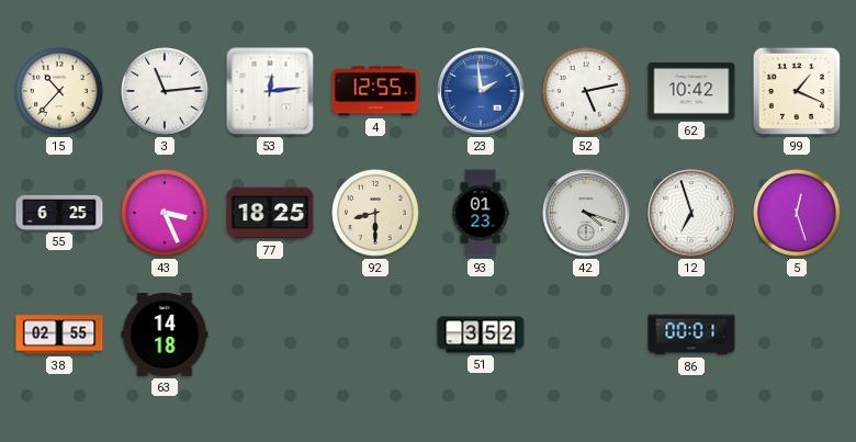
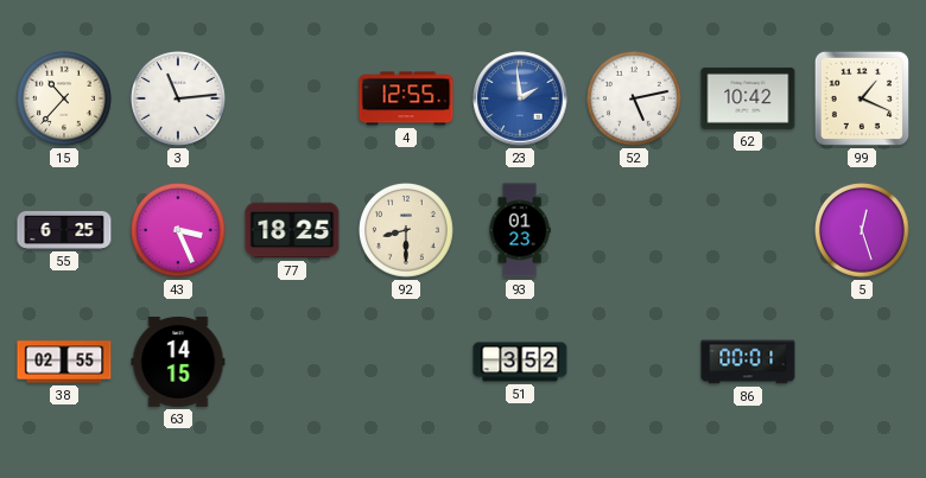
53: 12:14 -> none
42: 4:18 -> none
12: 6:57 -> none
63: 14:18 -> 14:15
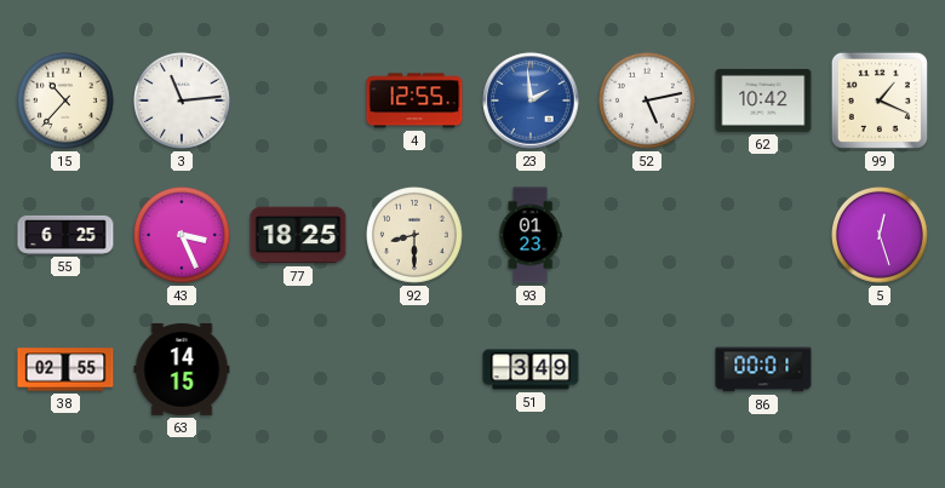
51: 3:52 -> 3:49
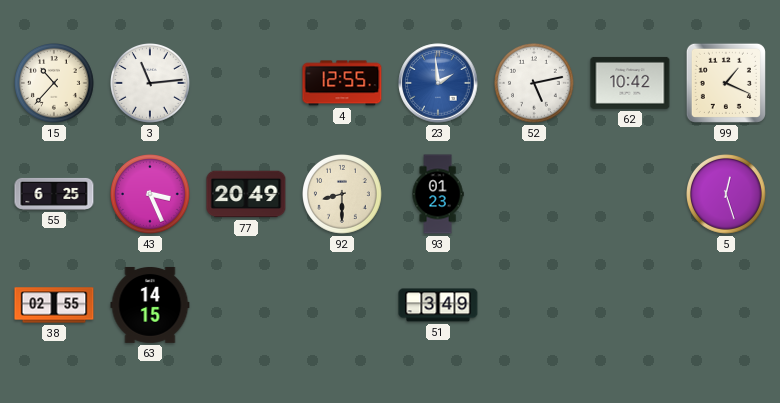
77: 18:25 -> 20:49
86: 00:01 -> none
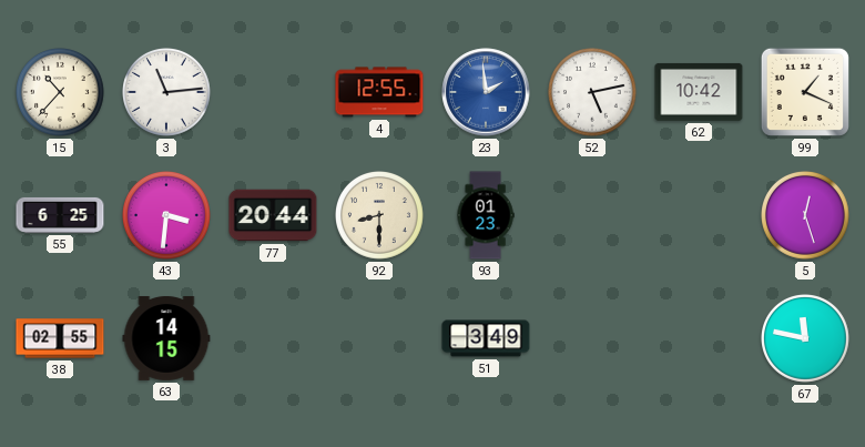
43: 3:26 -> 3:31
77: 20:49 -> 20:44
67: none -> 11:47
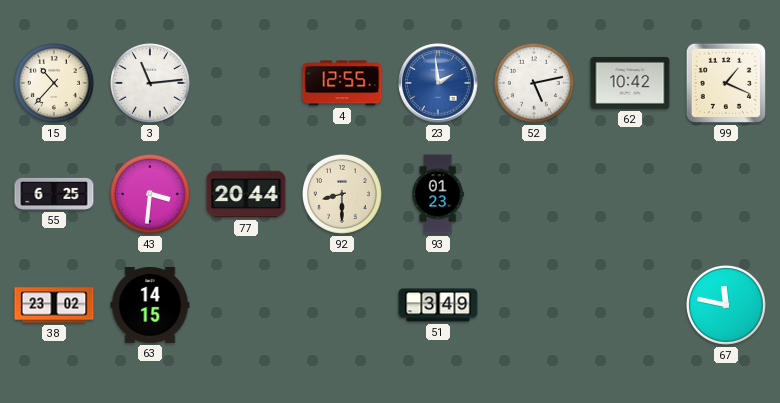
5: 12:27 -> none
38: 02:55 -> 23:02
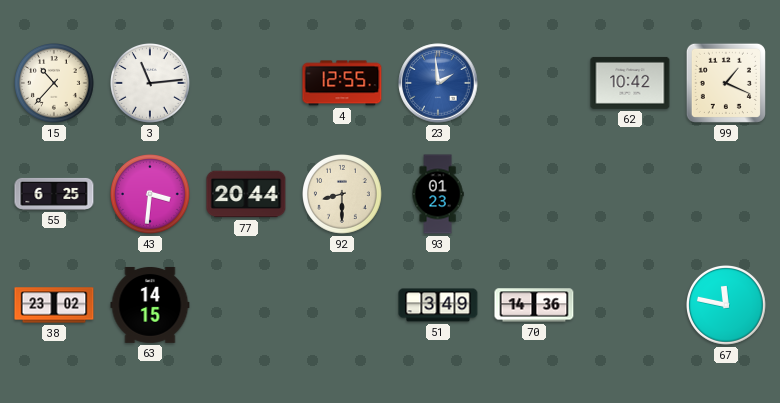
52: 5:13 -> none
70: none -> 14:36
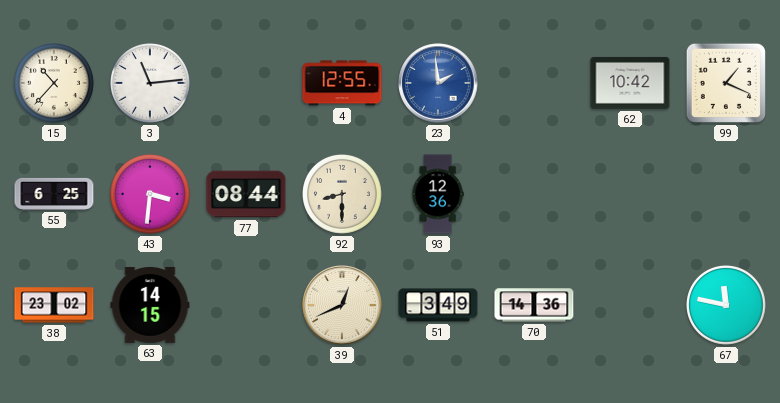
77: 20:44 -> 08:44
93: 01:23 -> 12:36
39: none -> 12:41
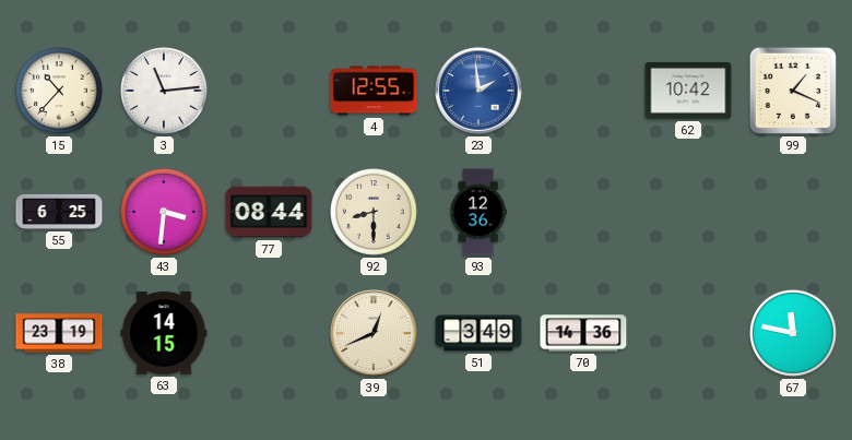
38: 23:02 -> 23:19
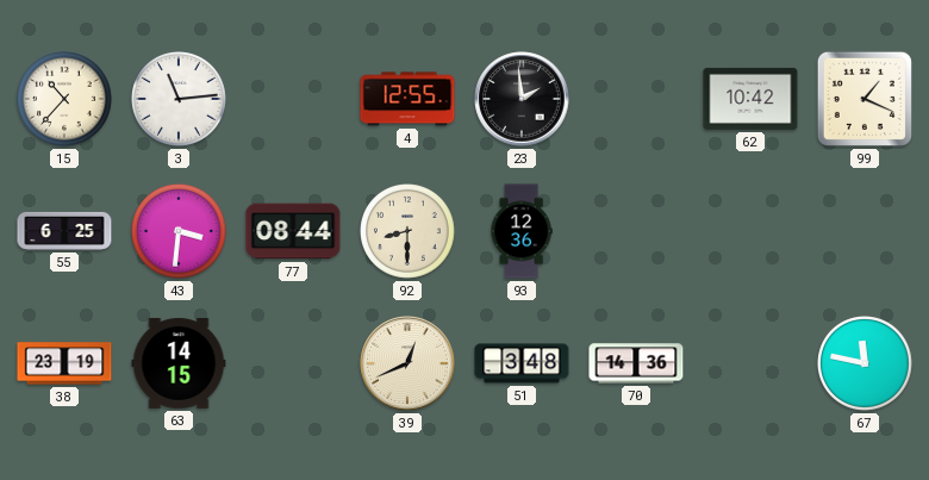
23 dial: blue -> black
51: 3:49 -> 3:48
